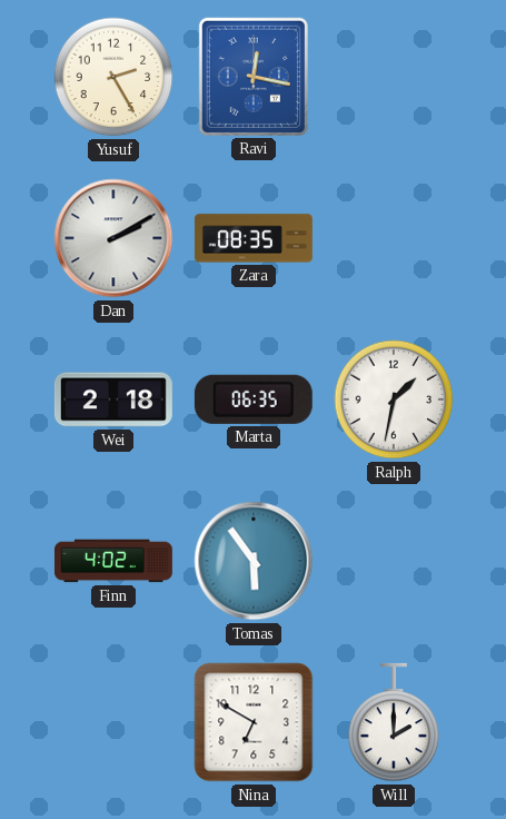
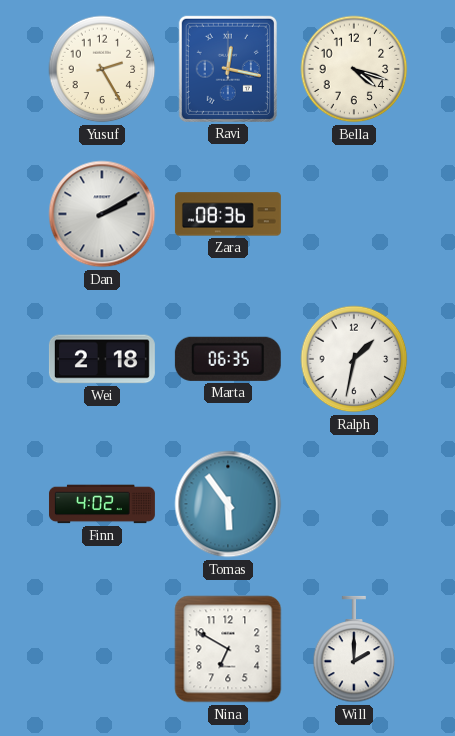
Bella: none -> 4:18
Zara: 08:35 -> 08:36
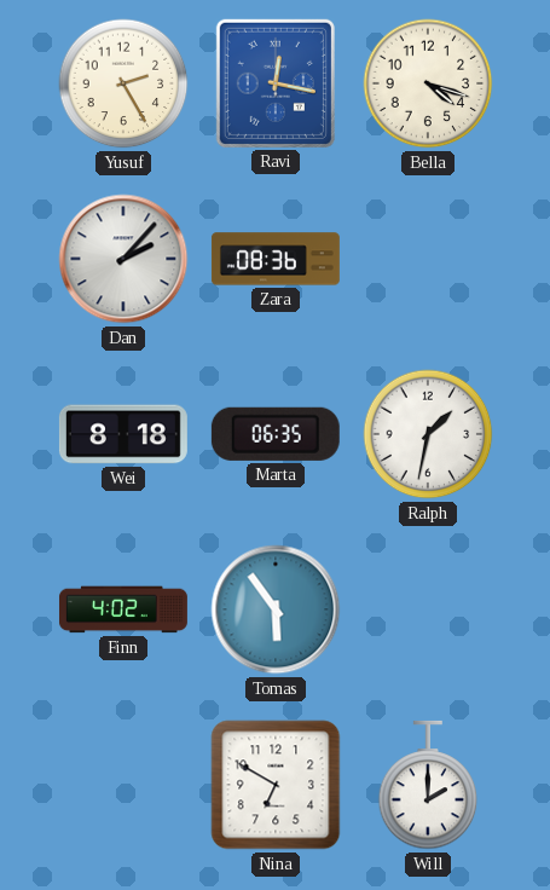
Dan: 2:10 -> 2:07
Wei: 2:18 -> 8:18
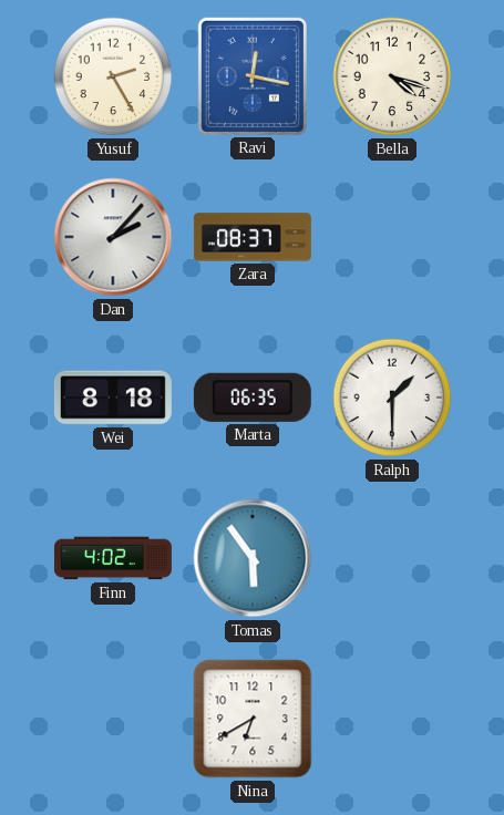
Zara: 08:36 -> 08:37
Ralph: 1:32 -> 1:30
Nina: 6:50 -> 6:40
Will: 2:00 -> none
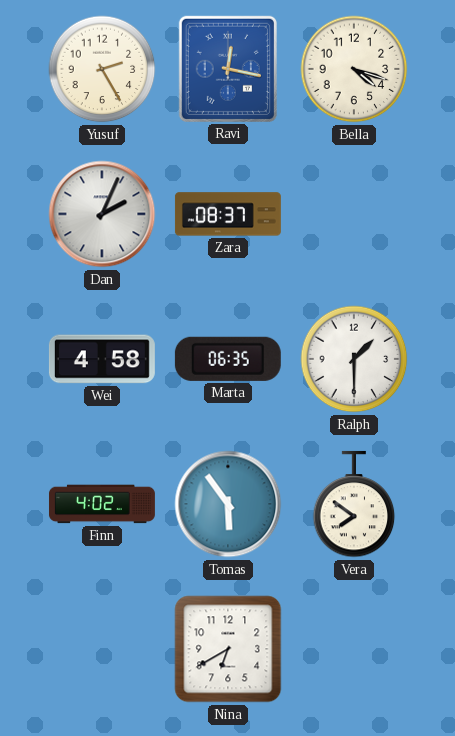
Dan: 2:07 -> 2:04
Wei: 8:18 -> 4:58
Vera: none -> 7:51
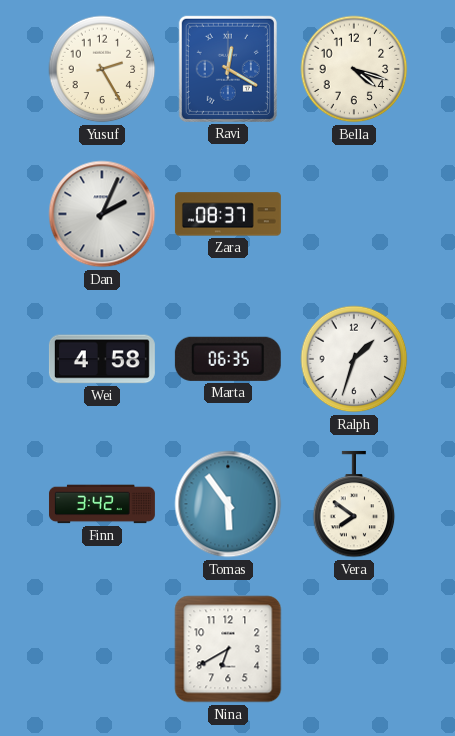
Ravi: 12:17 -> 12:20
Ralph: 1:30 -> 1:33
Finn: 4:02 -> 3:42
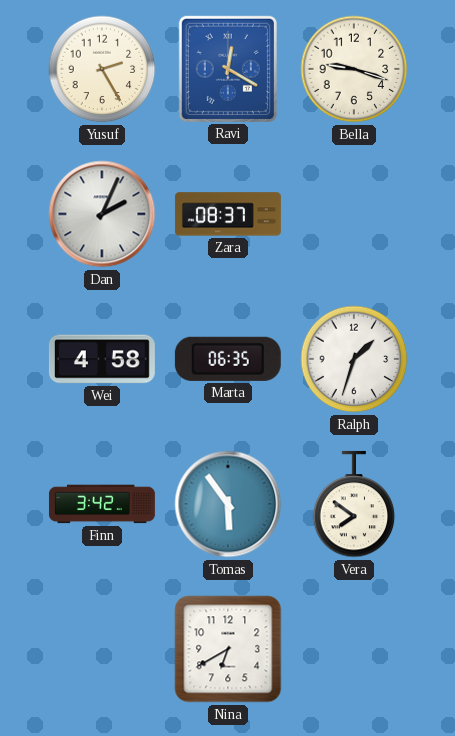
Bella: 4:18 -> 9:18
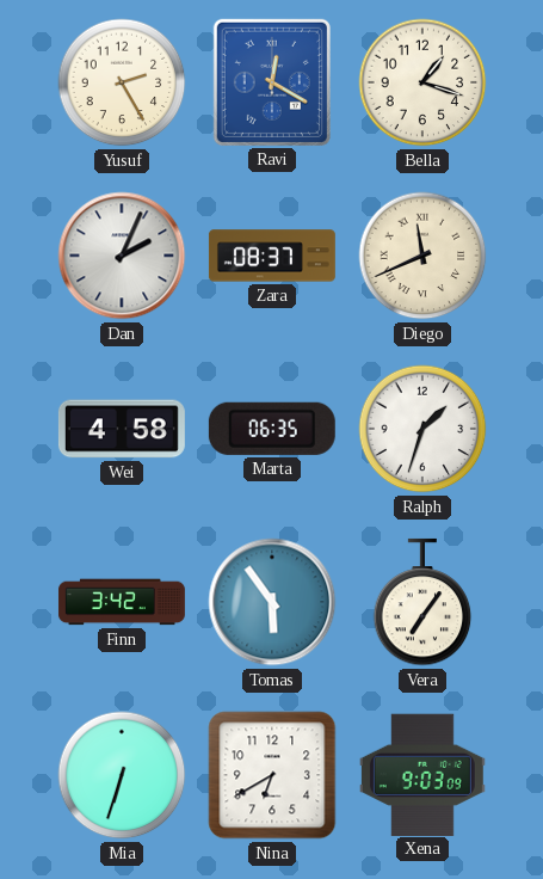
Bella: 9:18 -> 1:18
Diego: none -> 11:41
Vera: 7:51 -> 7:06
Mia: none -> 6:33
Xena: none -> 9:03
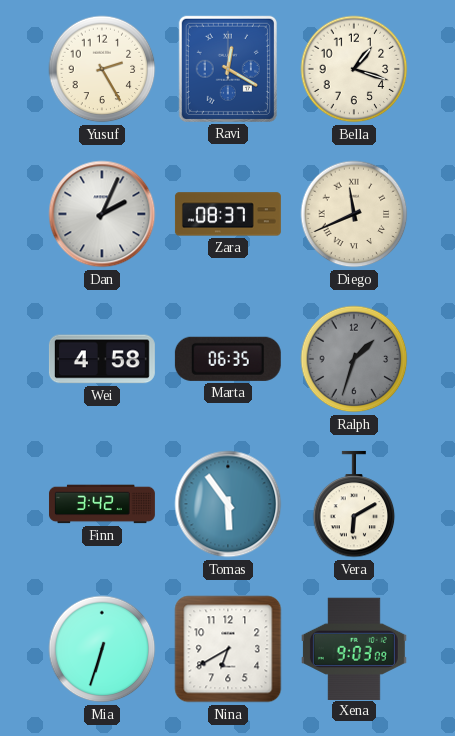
Ralph dial: white -> grey
Vera: 7:06 -> 6:10
